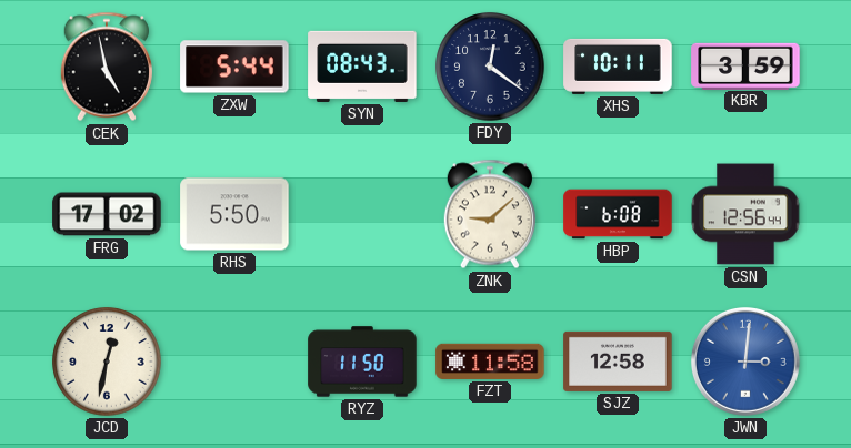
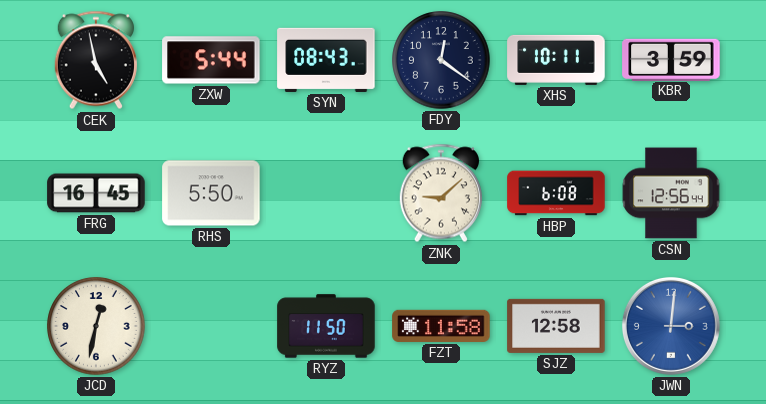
FRG: 17:02 -> 16:45
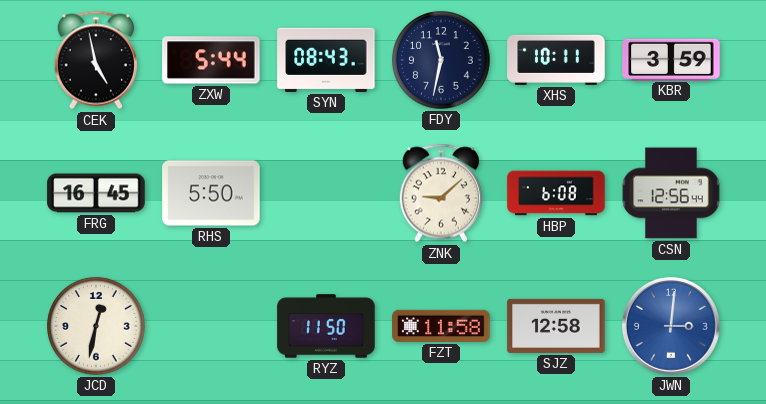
FDY: 12:21 -> 11:32
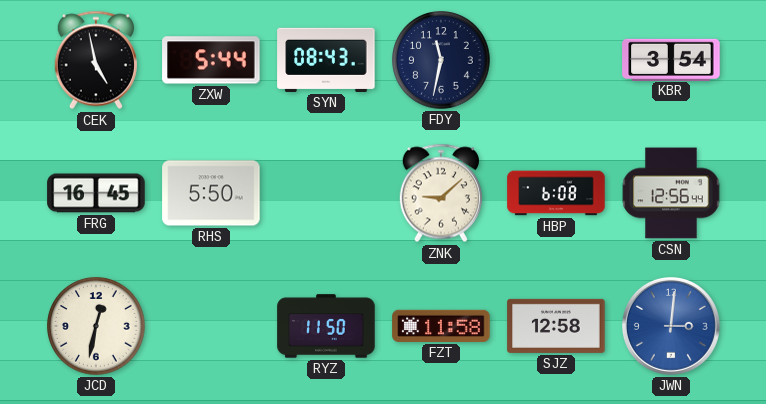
XHS: 10:11 -> none
KBR: 3:59 -> 3:54
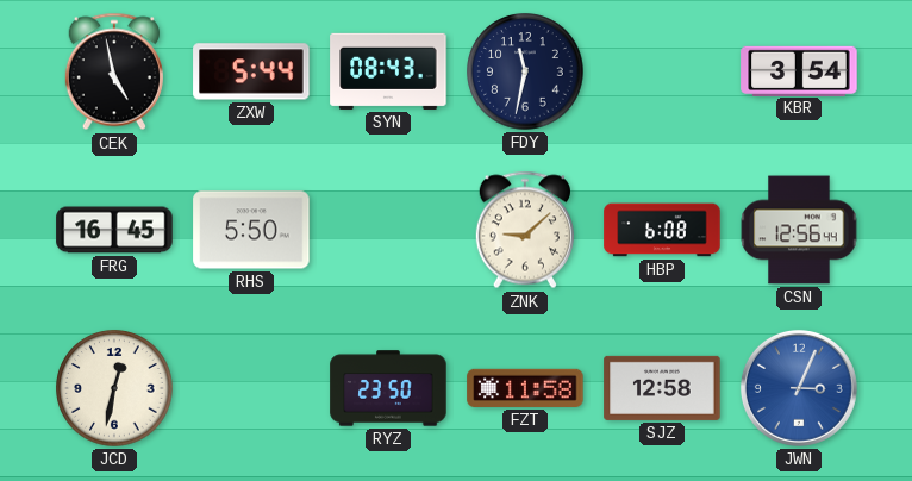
RYZ: 11:50 -> 23:50
JWN: 3:01 -> 3:04
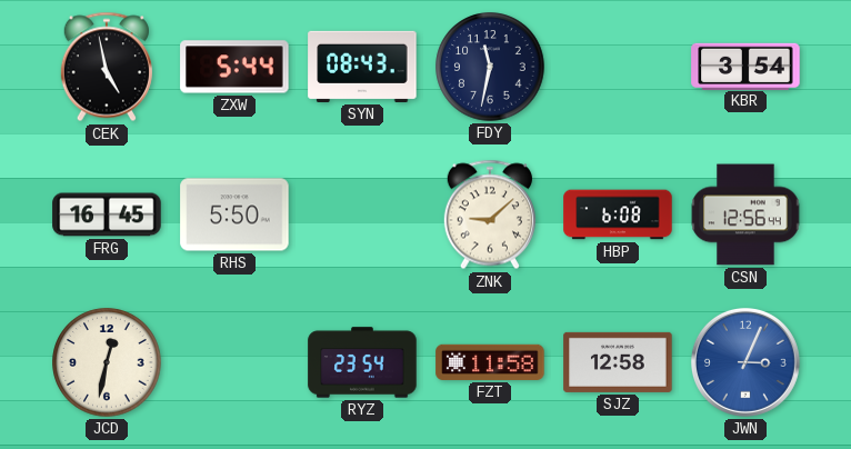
RYZ: 23:50 -> 23:54
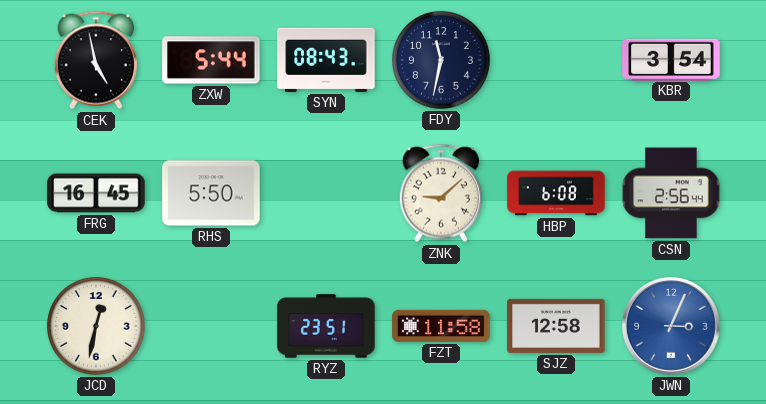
CSN: 12:56 -> 2:56
RYZ: 23:54 -> 23:51
